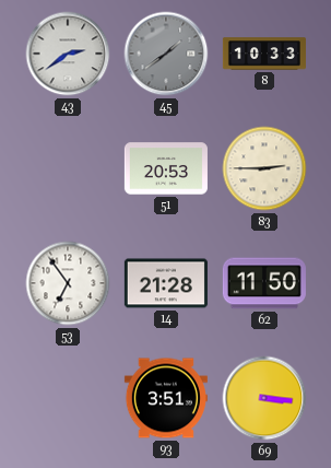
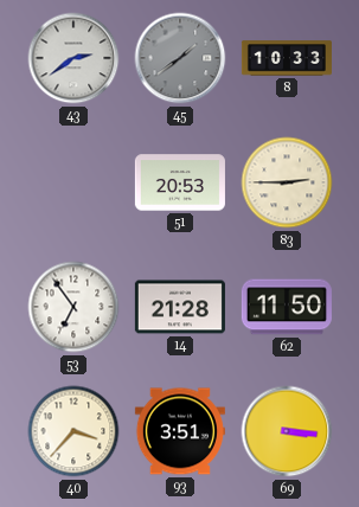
40: none -> 3:37
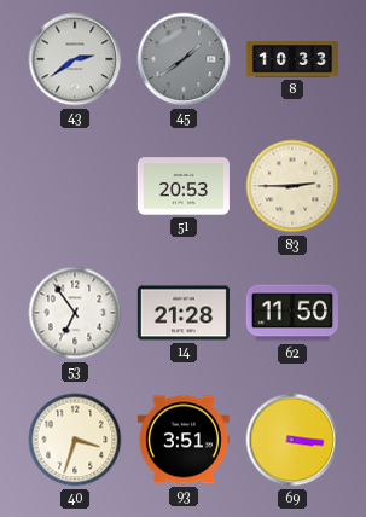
40: 3:37 -> 3:33
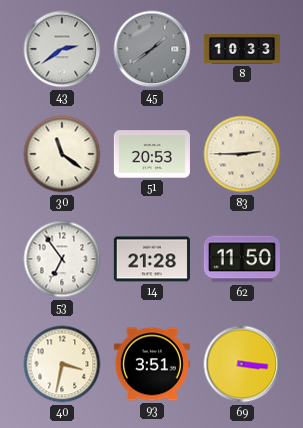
30: none -> 11:21
40: 3:33 -> 3:32
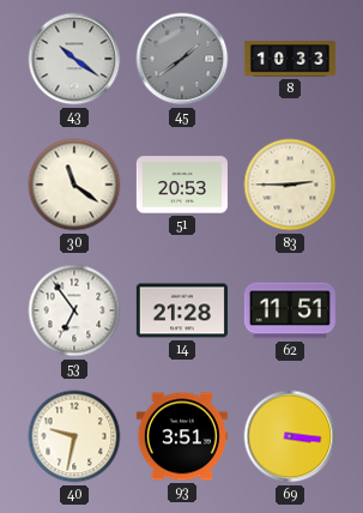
43: 2:39 -> 10:21
62: 11:50 -> 11:51
40: 3:32 -> 9:32
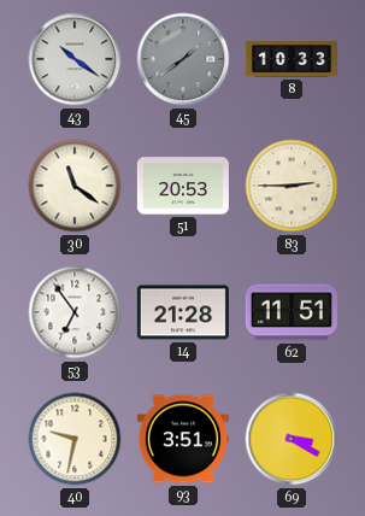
69: 3:16 -> 3:20
